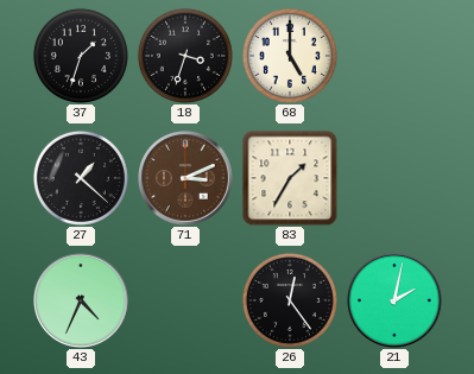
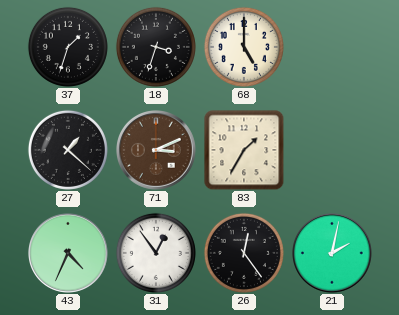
31: none -> 12:54
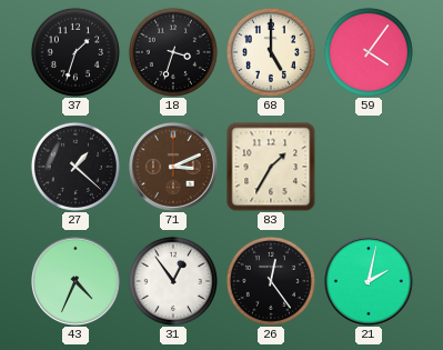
59: none -> 4:06
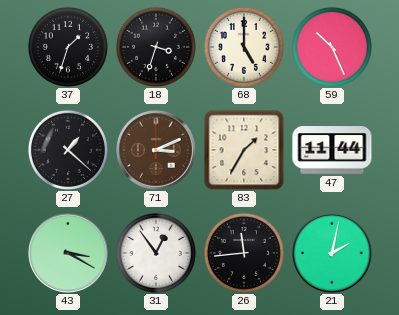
59: 4:06 -> 10:26
47: none -> 11:44
43: 4:34 -> 3:20
26: 12:24 -> 11:44
